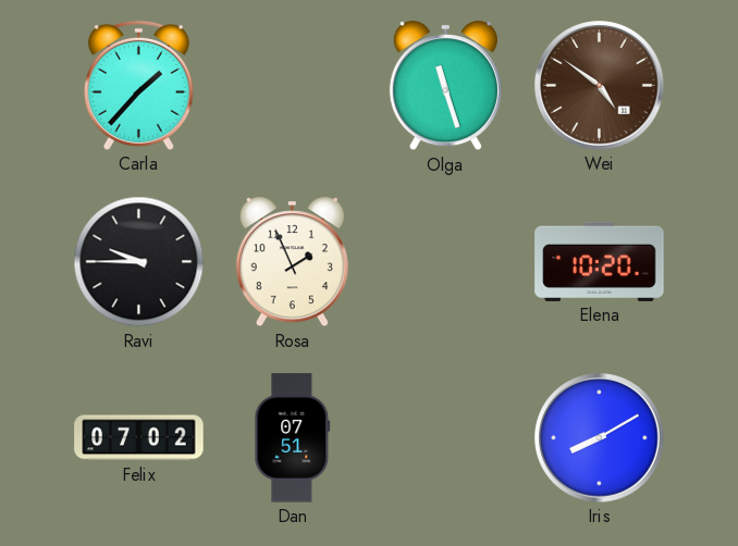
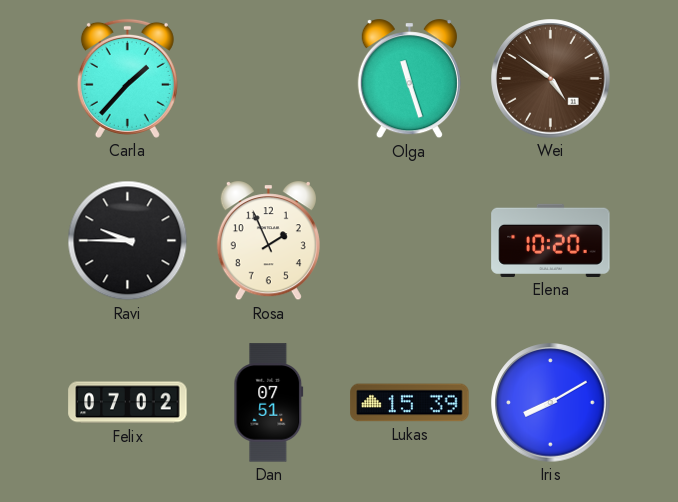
Lukas: none -> 15:39
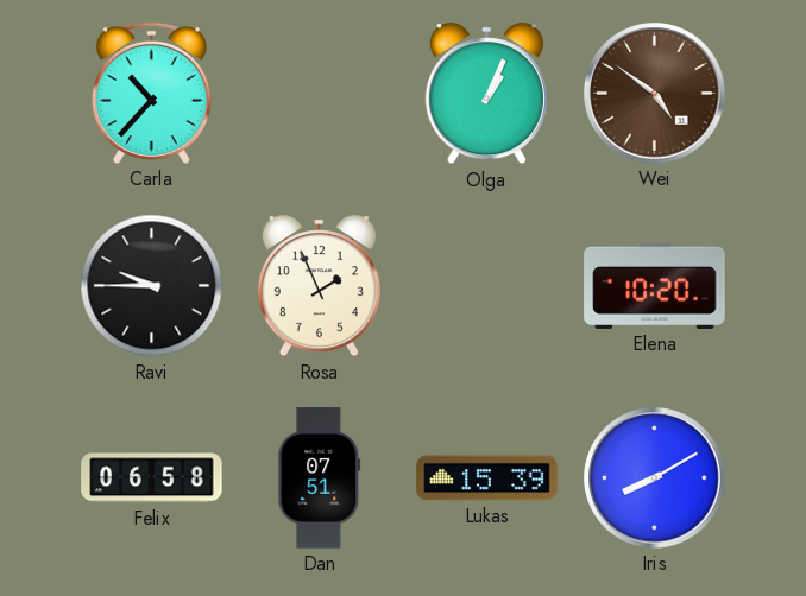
Carla: 1:37 -> 10:37
Olga: 11:27 -> 1:04
Felix: 07:02 -> 06:58
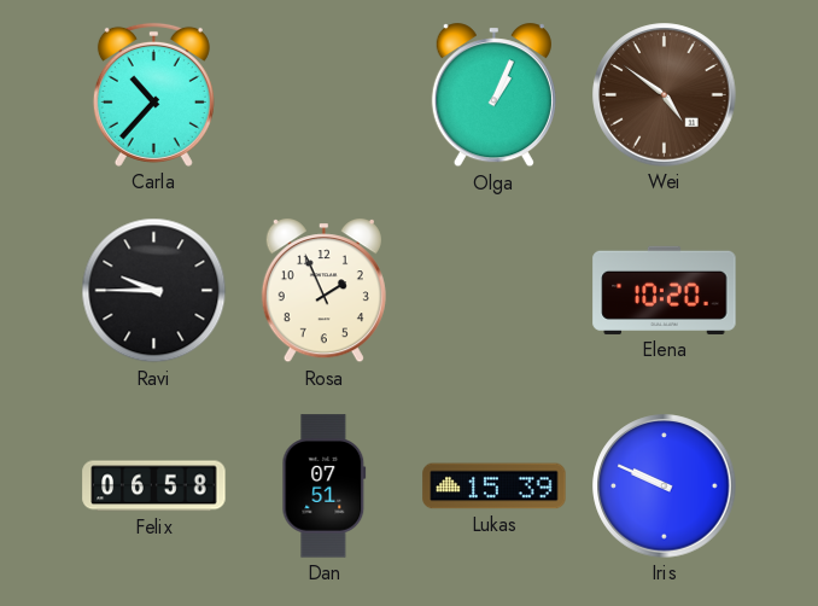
Iris: 8:10 -> 9:49
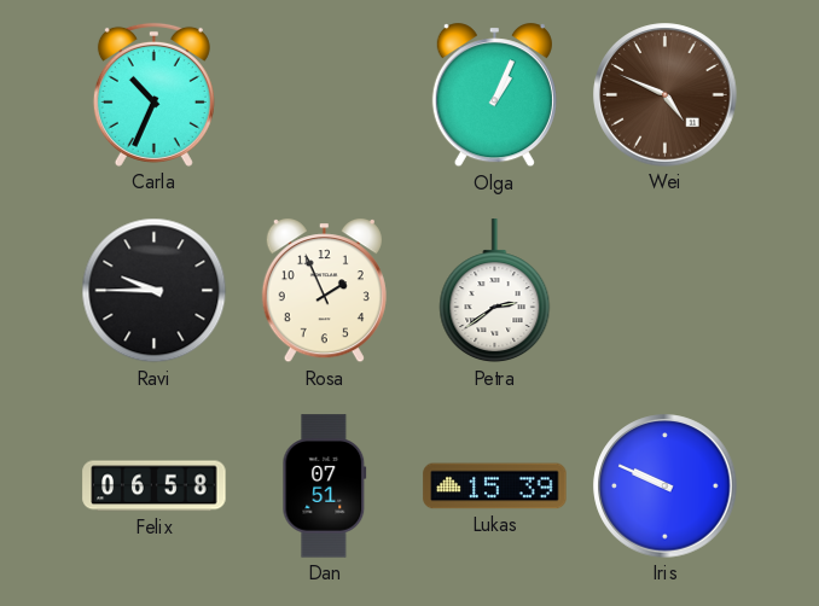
Carla: 10:37 -> 10:34
Wei: 4:51 -> 4:49
Petra: none -> 2:39
Elena: 10:20 -> none
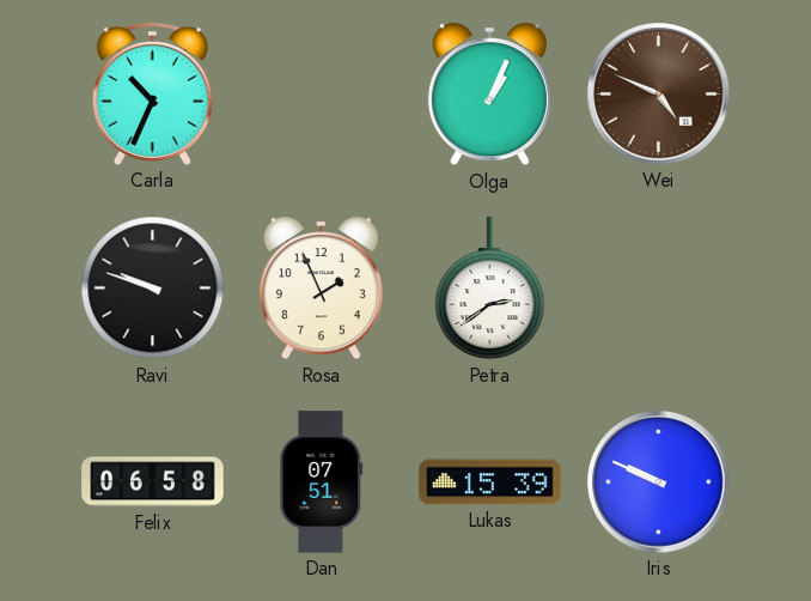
Ravi: 9:45 -> 9:48
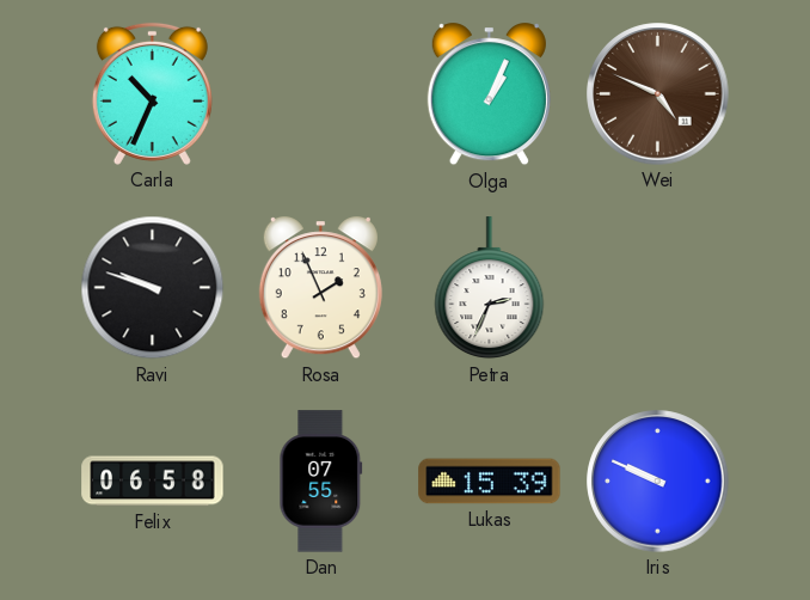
Petra: 2:39 -> 2:34
Dan: 07:51 -> 07:55
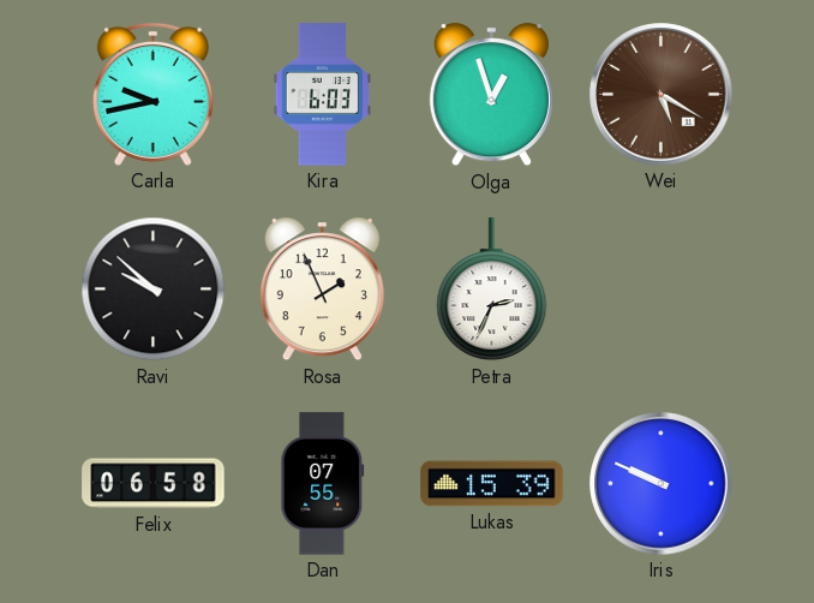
Carla: 10:34 -> 9:43
Kira: none -> 6:03
Olga: 1:04 -> 12:57
Wei: 4:49 -> 5:20
Ravi: 9:48 -> 9:52
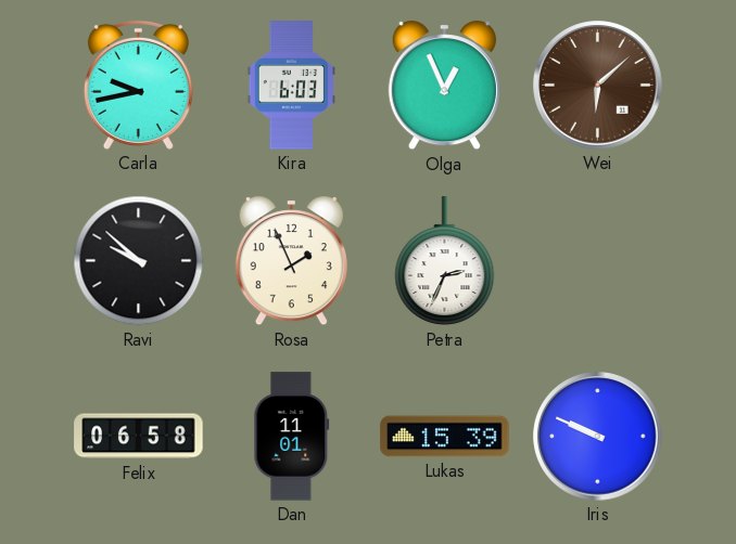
Olga: 12:57 -> 12:56
Wei: 5:20 -> 6:08
Dan: 07:55 -> 11:01
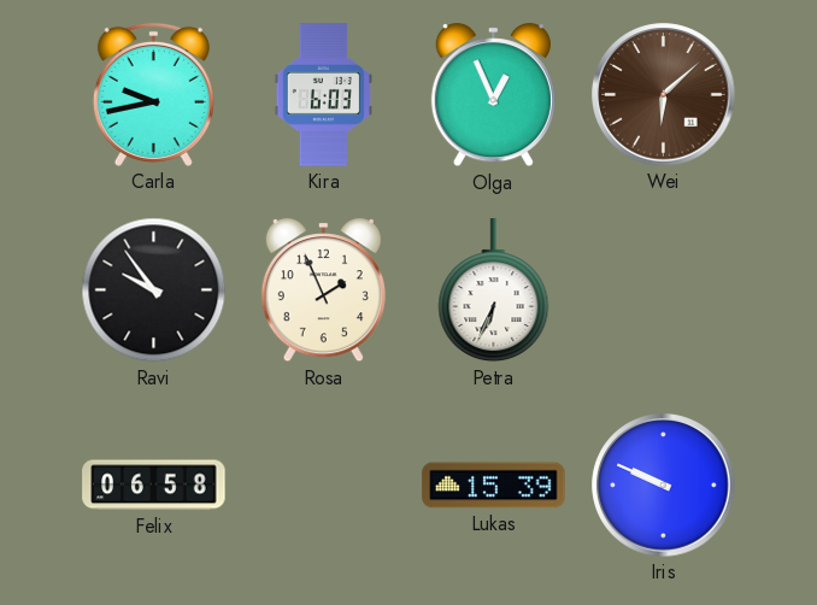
Ravi: 9:52 -> 9:54
Petra: 2:34 -> 6:34
Dan: 11:01 -> none
